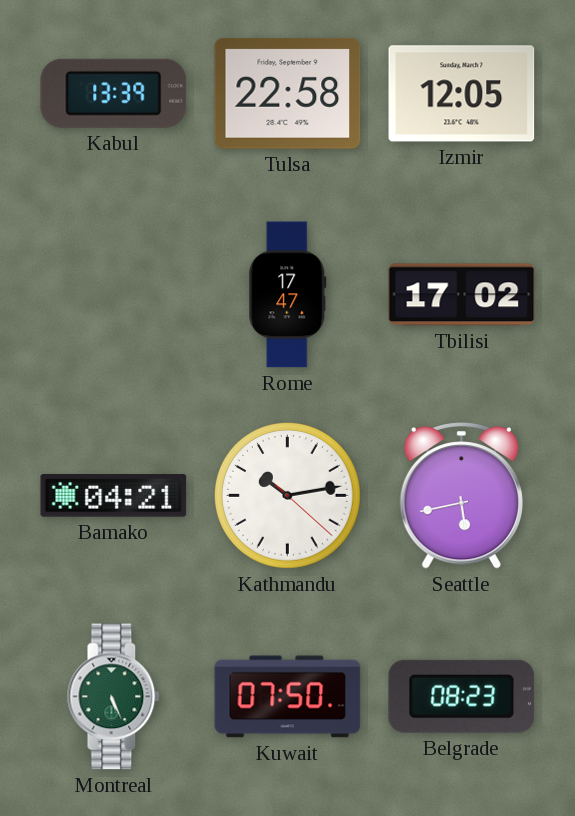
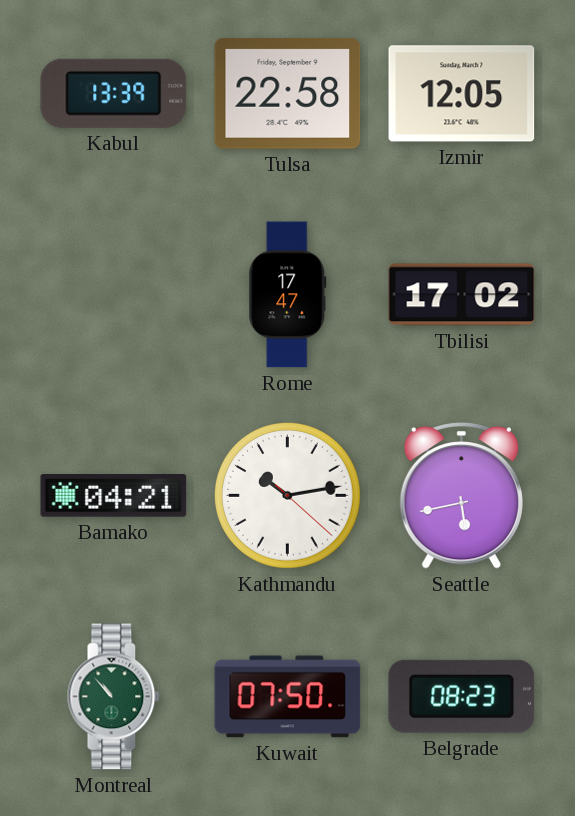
Montreal: 5:26 -> 10:53
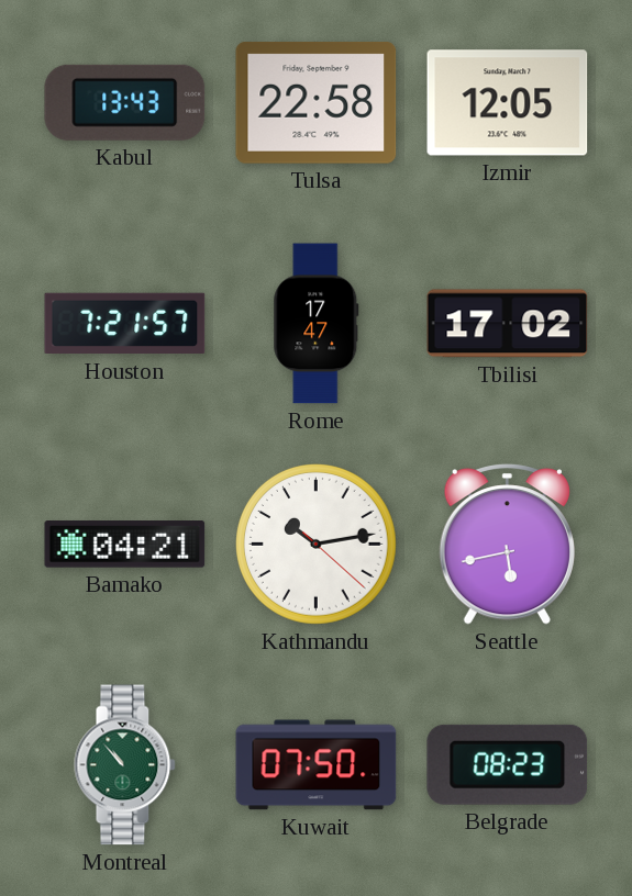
Kabul: 13:39 -> 13:43
Houston: none -> 7:21
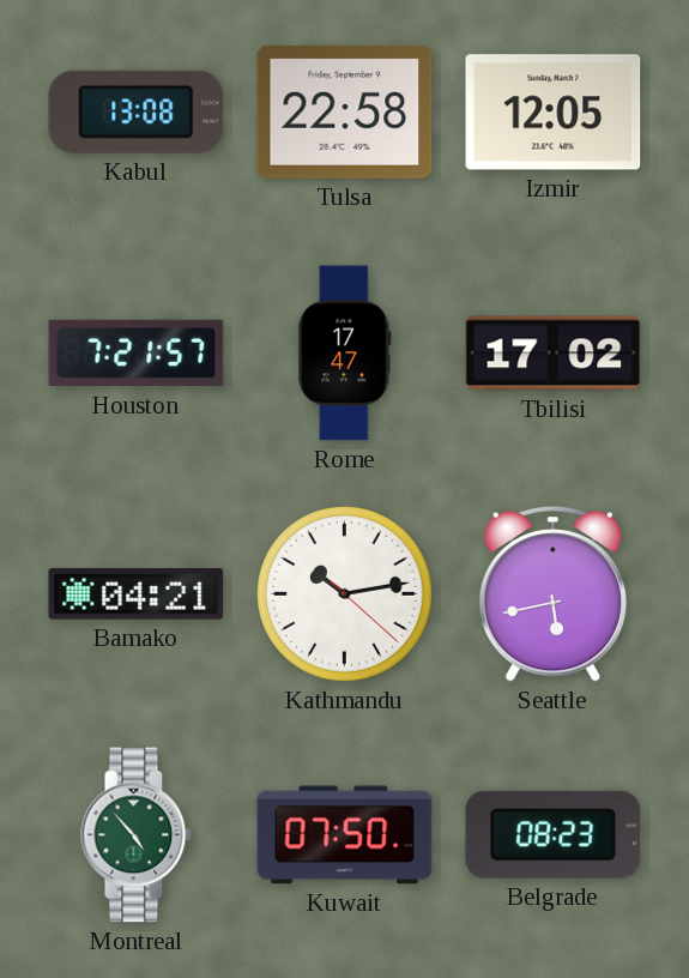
Kabul: 13:43 -> 13:08
Montreal: 10:53 -> 4:53
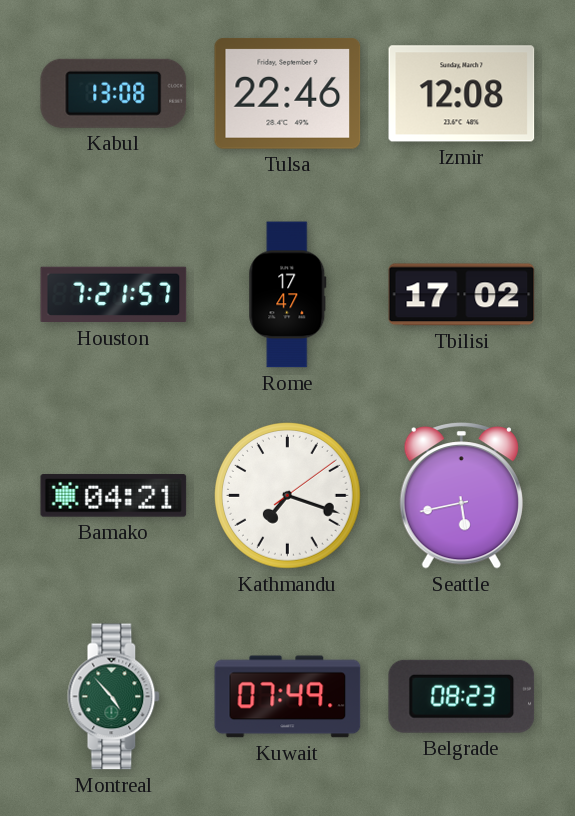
Tulsa: 22:58 -> 22:46
Izmir: 12:05 -> 12:08
Kathmandu: 10:13 -> 7:18
Kuwait: 07:50 -> 07:49
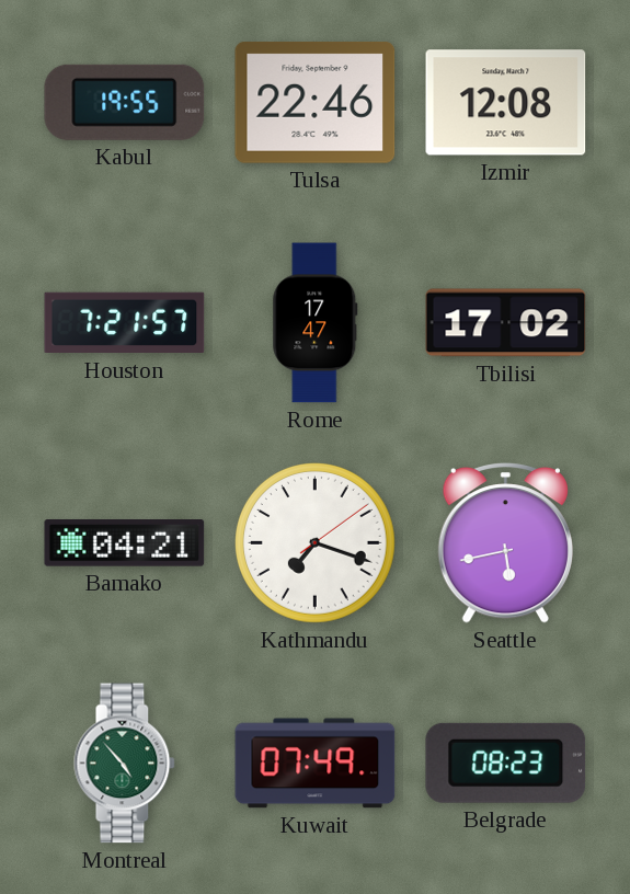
Kabul: 13:08 -> 19:55
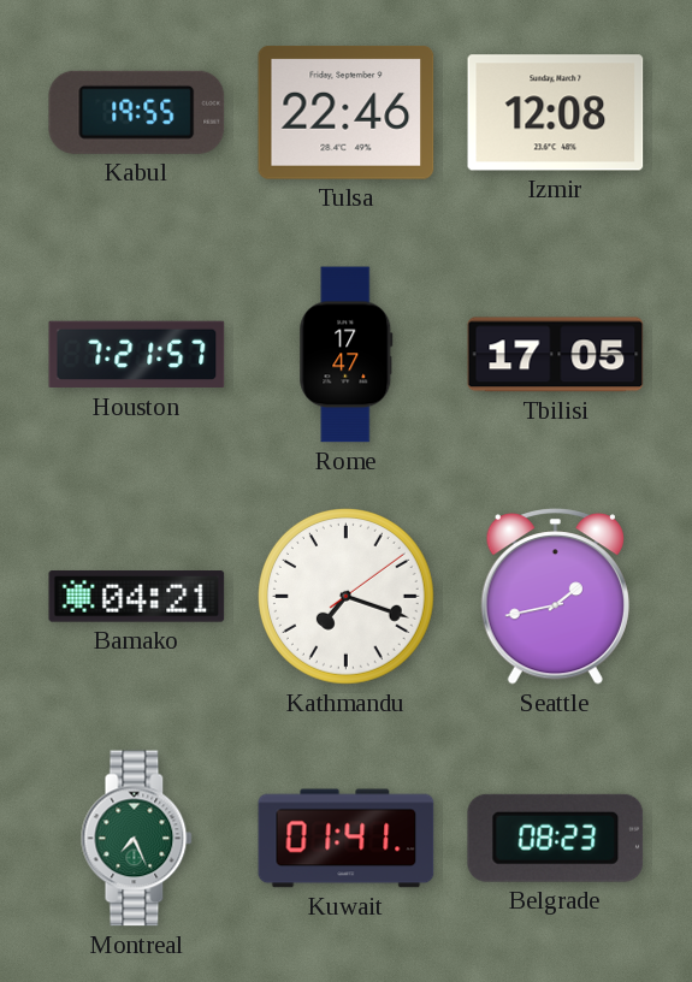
Tbilisi: 17:02 -> 17:05
Seattle: 5:43 -> 1:43
Montreal: 4:53 -> 7:26
Kuwait: 07:49 -> 01:41
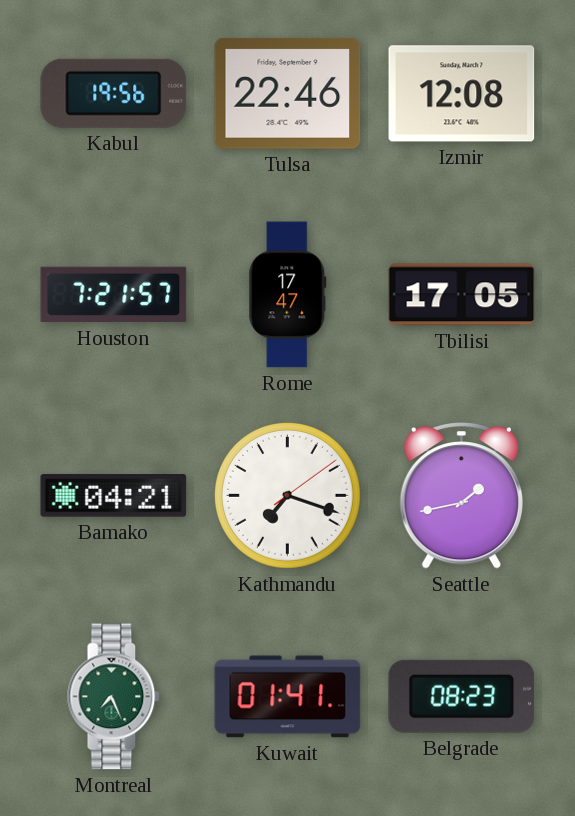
Kabul: 19:55 -> 19:56
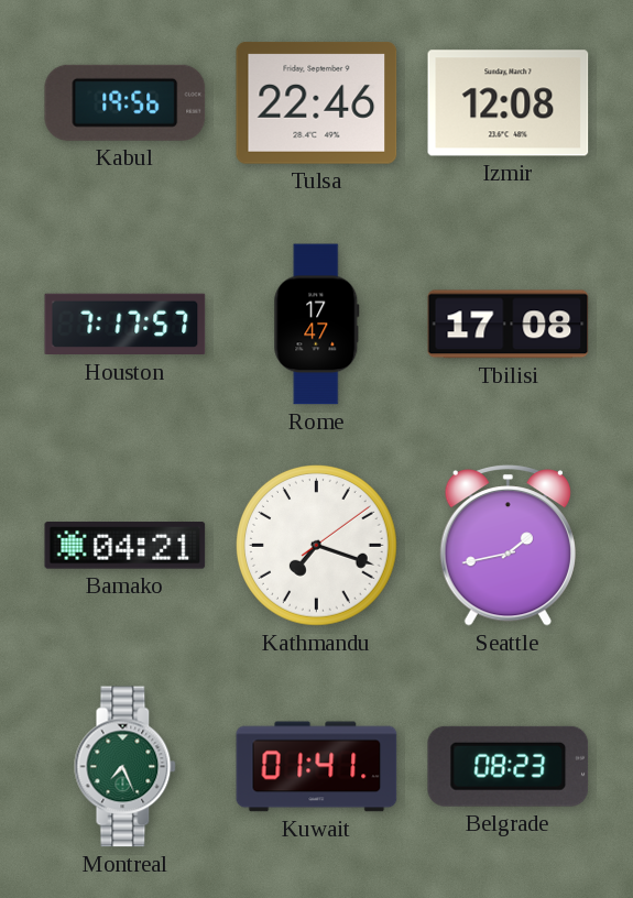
Houston: 7:21 -> 7:17
Tbilisi: 17:05 -> 17:08
